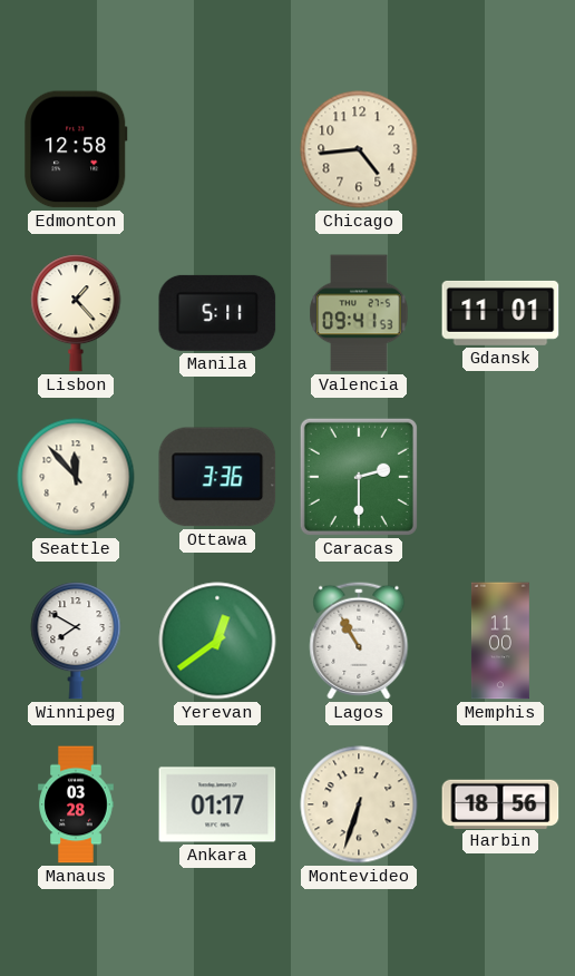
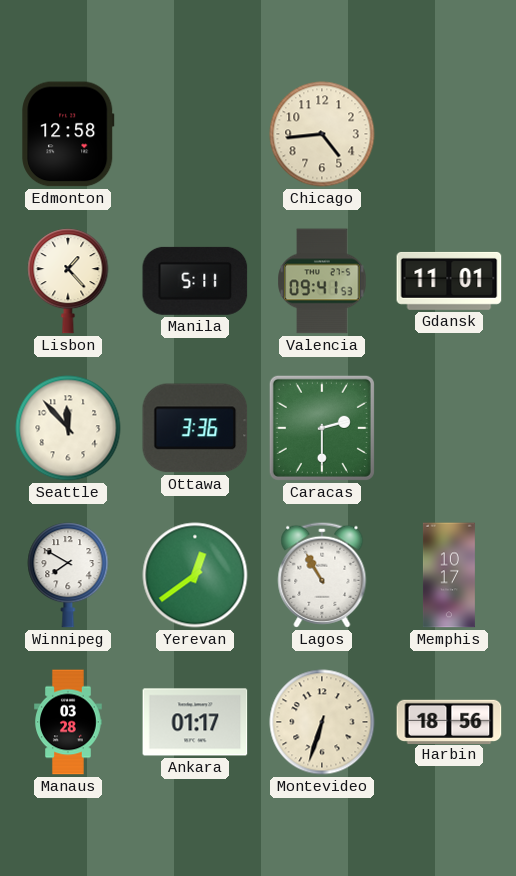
Memphis: 11:00 -> 10:17
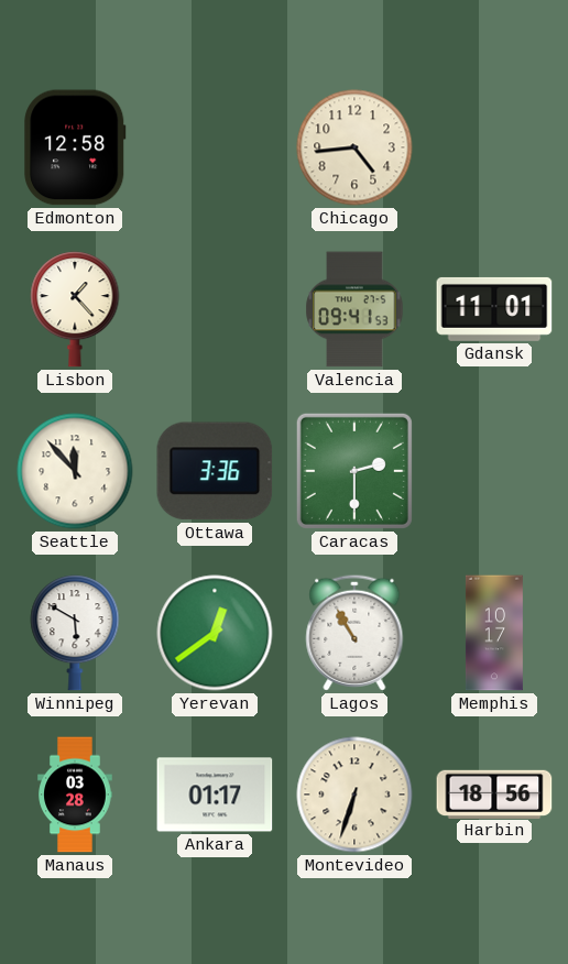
Manila: 5:11 -> none
Winnipeg: 7:50 -> 5:50
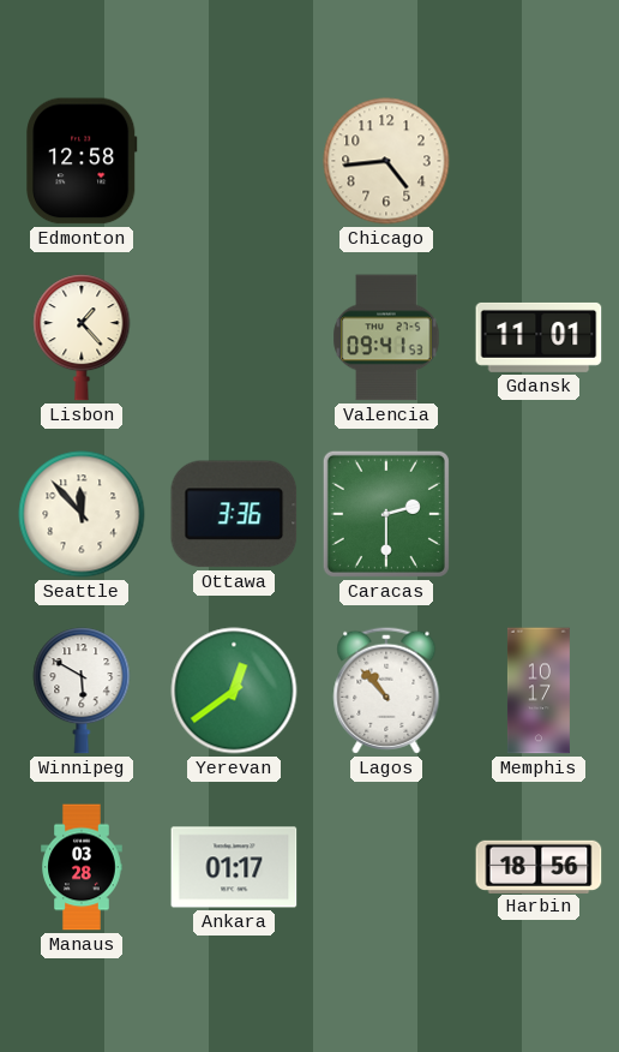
Lagos: 10:55 -> 10:53
Montevideo: 6:33 -> none
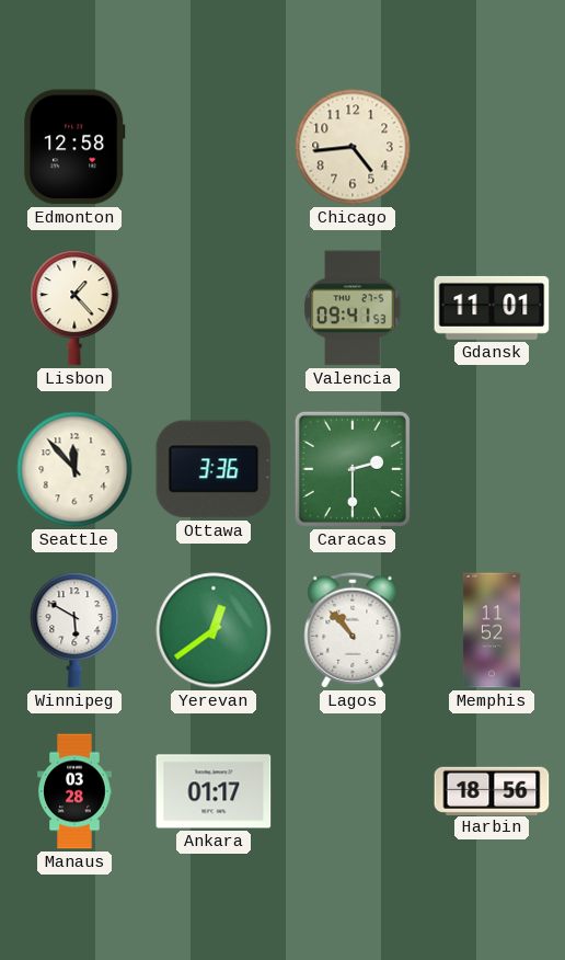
Memphis: 10:17 -> 11:52
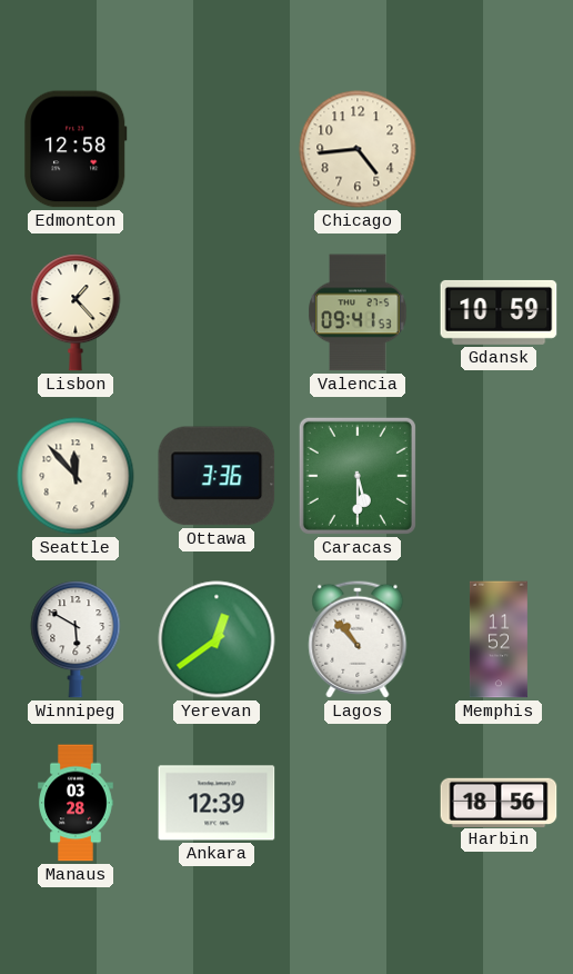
Gdansk: 11:01 -> 10:59
Caracas: 2:30 -> 5:30
Ankara: 01:17 -> 12:39
